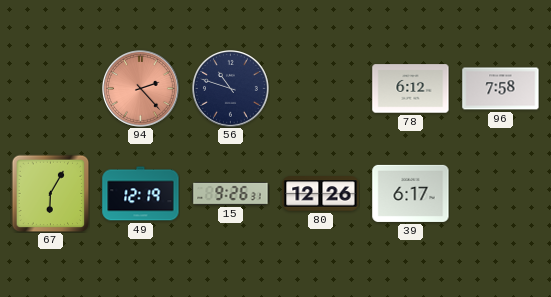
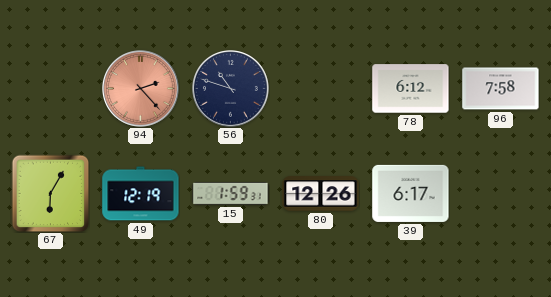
15: 9:26 -> 1:59
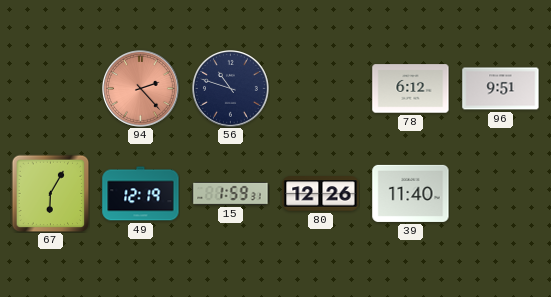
96: 7:58 -> 9:51
39: 6:17 -> 11:40
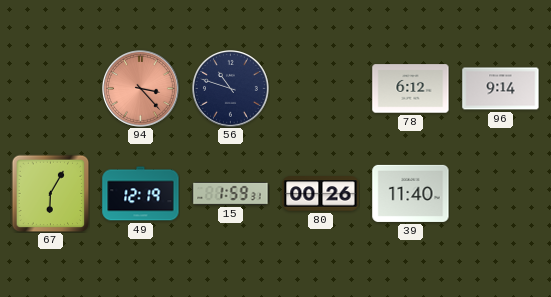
94: 2:23 -> 3:23
96: 9:51 -> 9:14
80: 12:26 -> 00:26
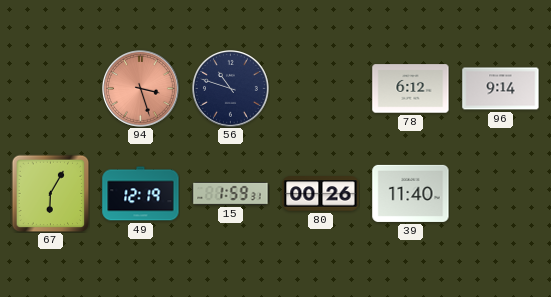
94: 3:23 -> 3:27
